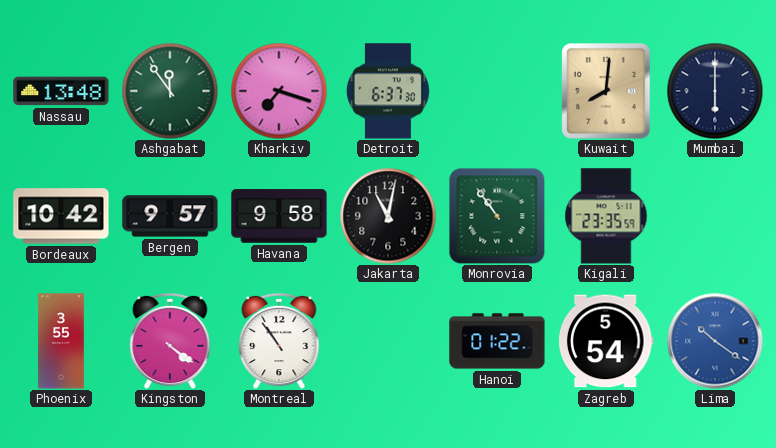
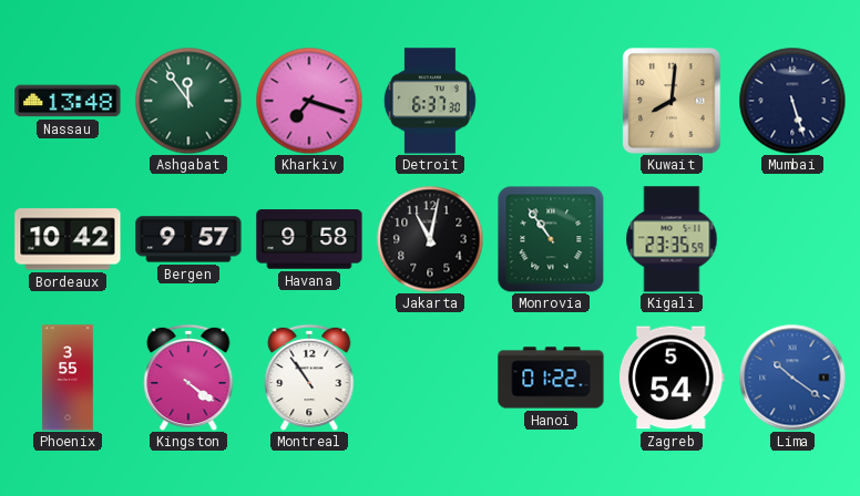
Mumbai: 6:00 -> 5:27
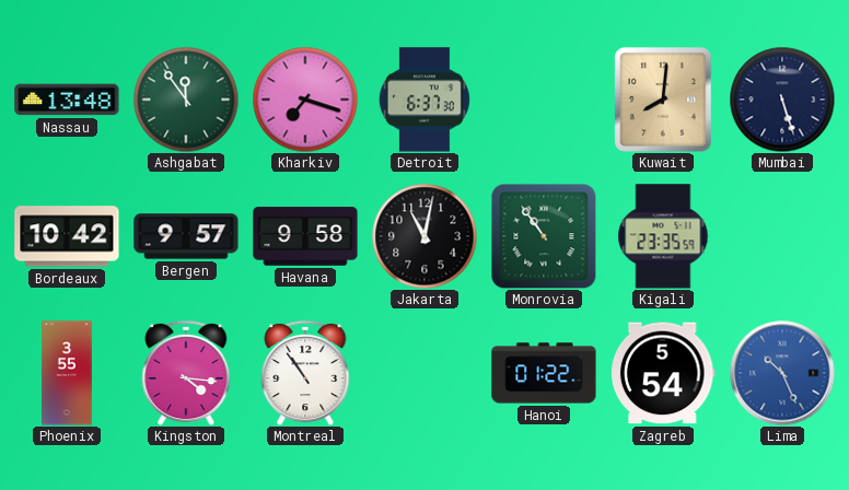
Kingston: 4:21 -> 4:16
Lima: 10:21 -> 10:26
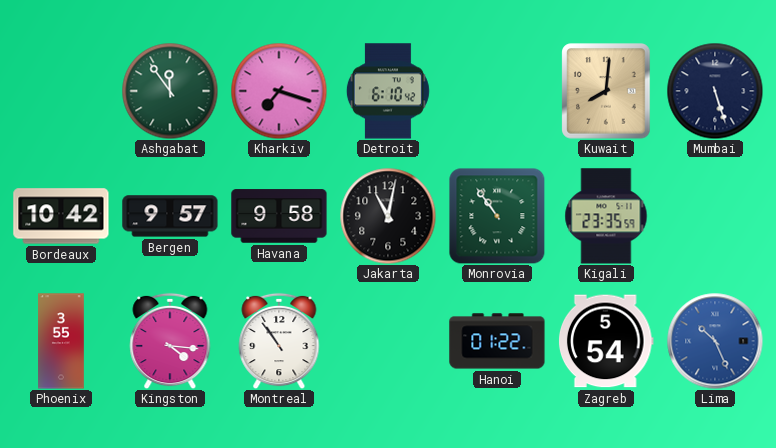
Nassau: 13:48 -> none
Detroit: 6:37 -> 6:10
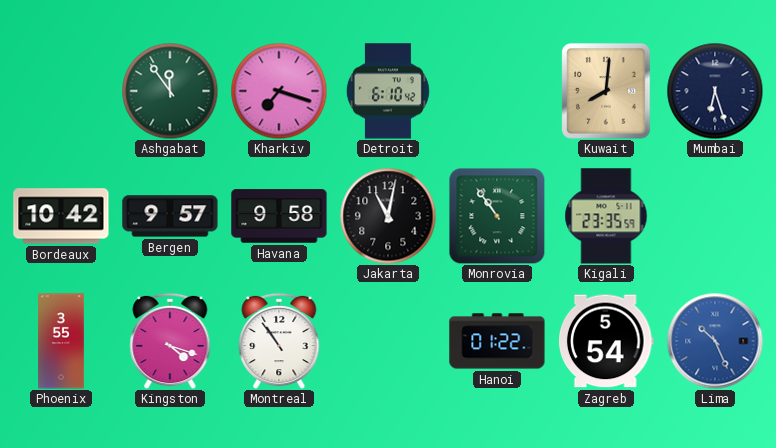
Mumbai: 5:27 -> 6:27
Kingston: 4:16 -> 4:18
